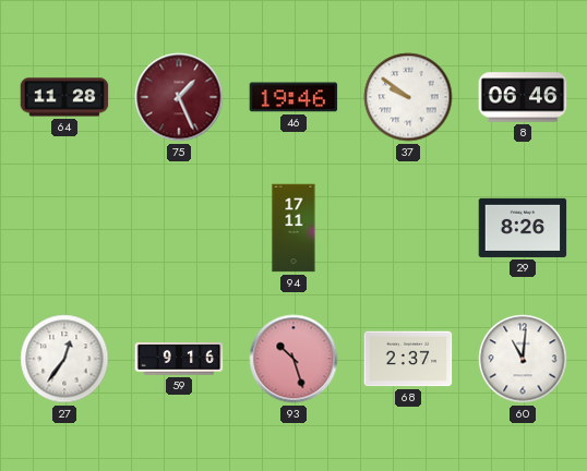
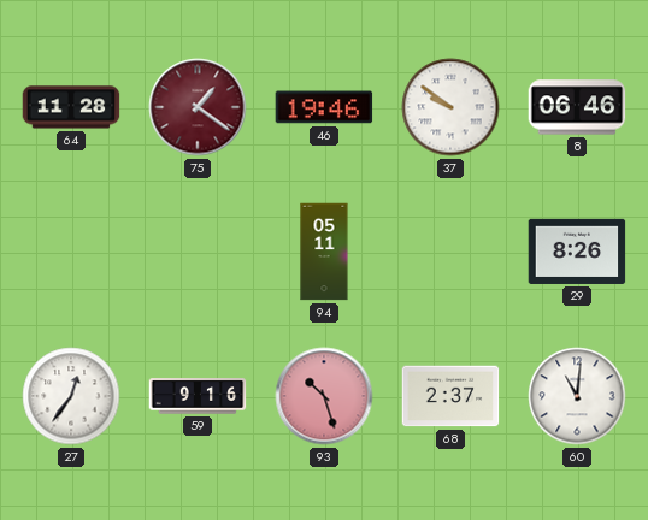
75: 1:26 -> 1:21
94: 17:11 -> 05:11
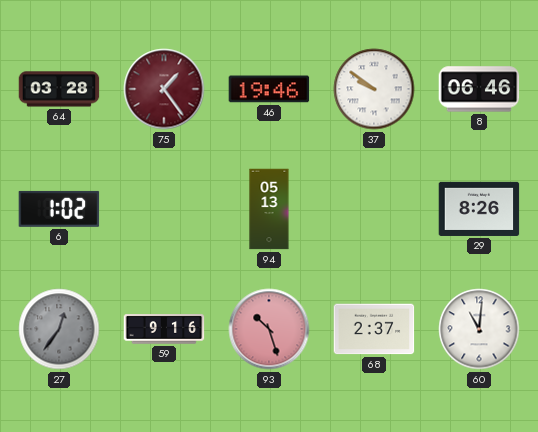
64: 11:28 -> 03:28
75: 1:21 -> 1:24
6: none -> 1:02
94: 05:11 -> 05:13
27 dial: white -> grey
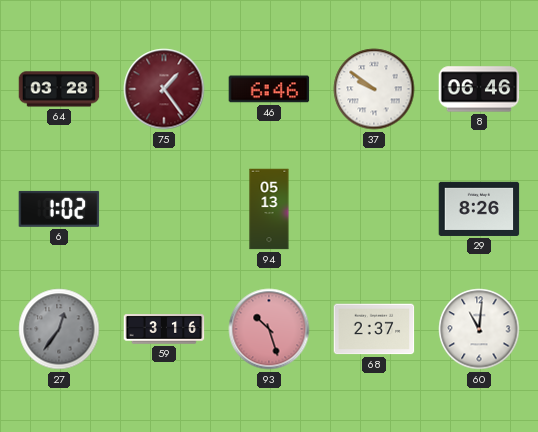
46: 19:46 -> 6:46
59: 9:16 -> 3:16
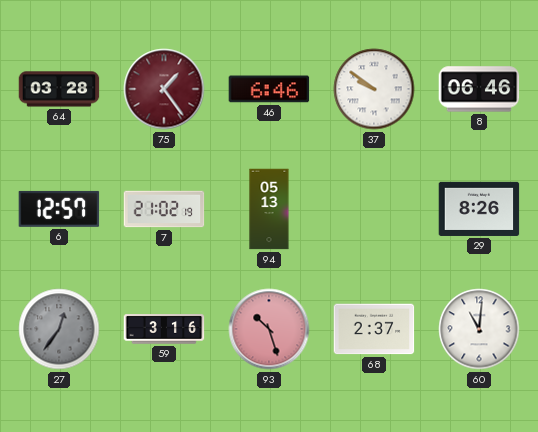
6: 1:02 -> 12:57
7: none -> 21:02
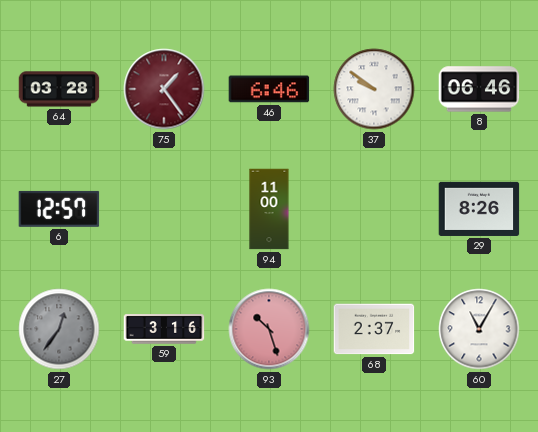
7: 21:02 -> none
94: 05:13 -> 11:00
60: 11:01 -> 11:05
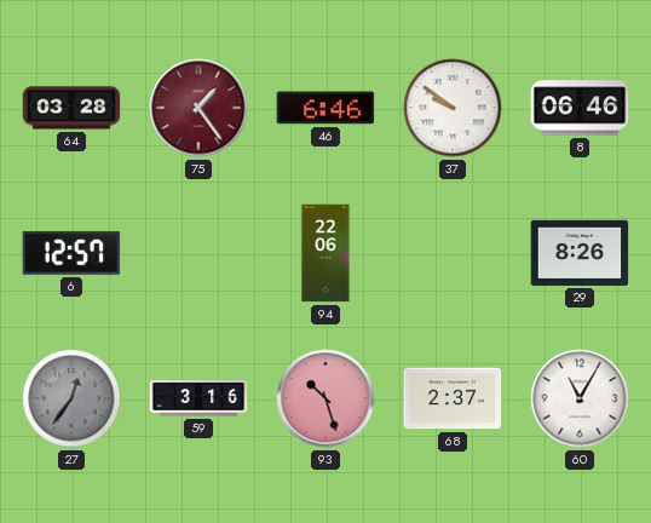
94: 11:00 -> 22:06
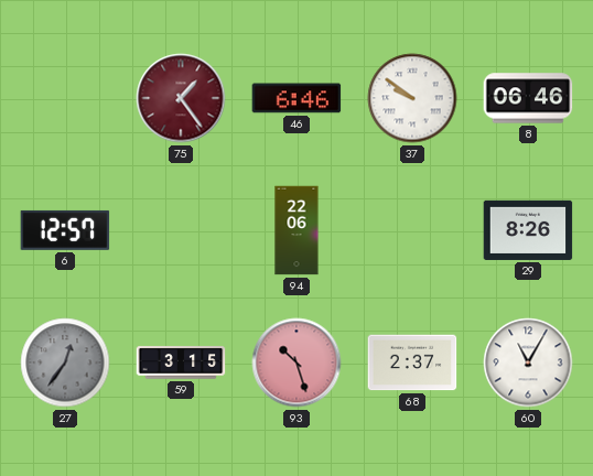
64: 03:28 -> none
59: 3:16 -> 3:15
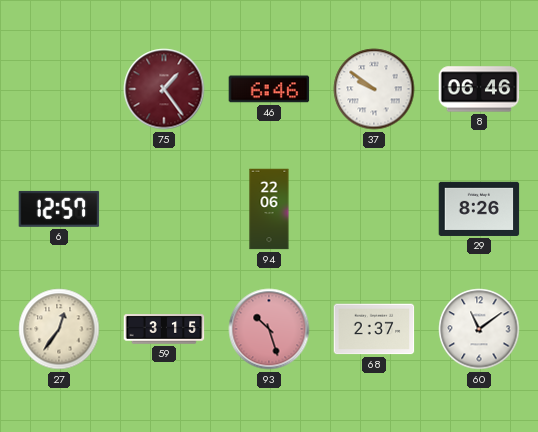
27 dial: grey -> cream
60: 11:05 -> 11:09
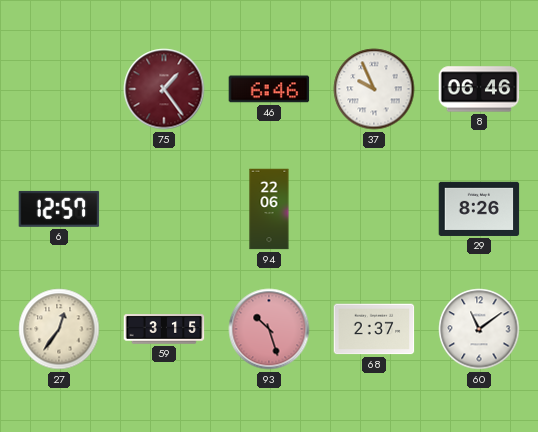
37: 9:51 -> 9:56
